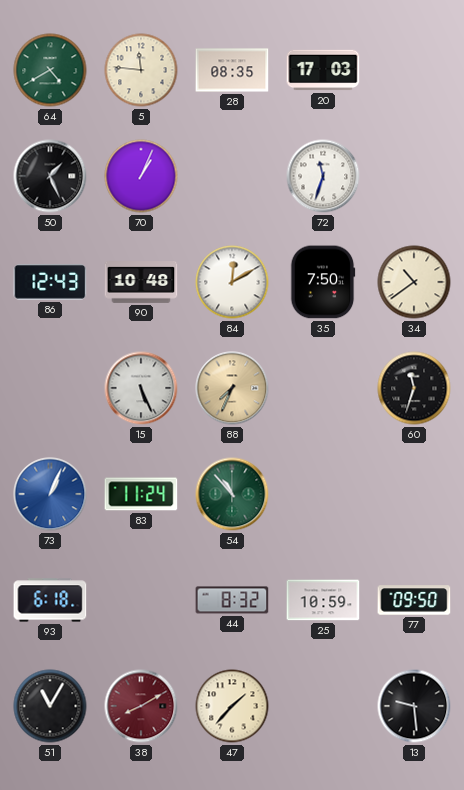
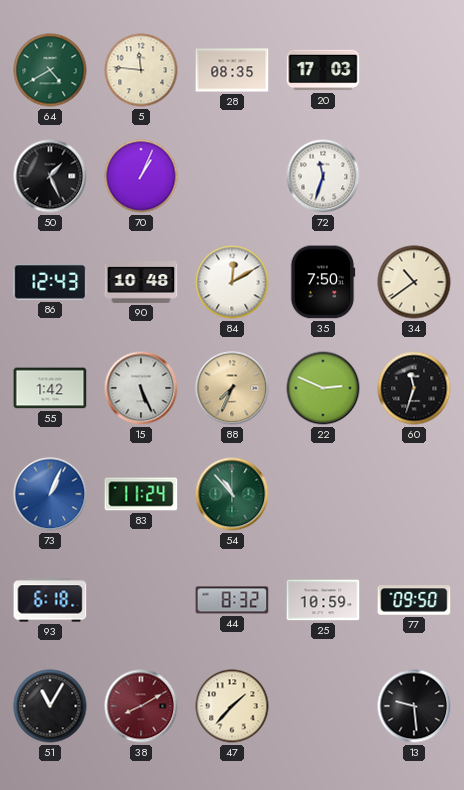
55: none -> 1:42
22: none -> 2:49
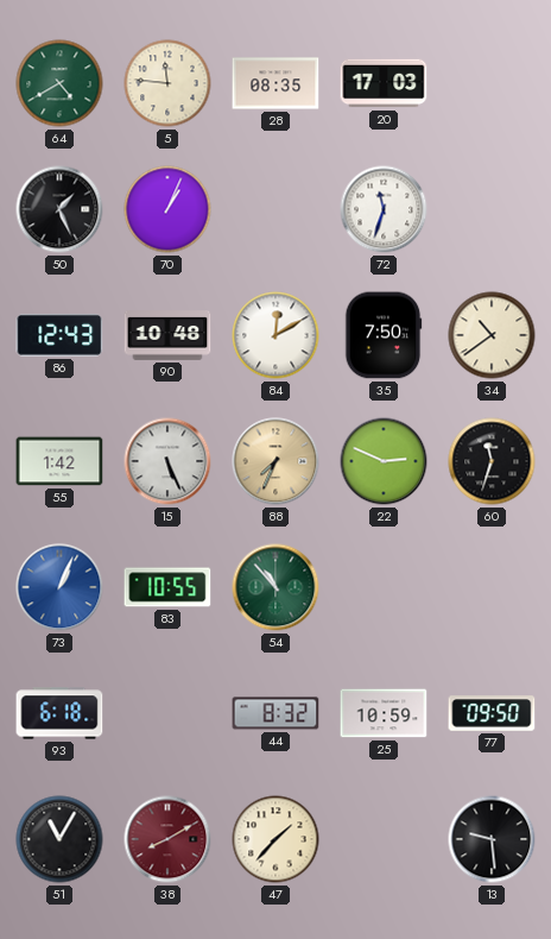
83: 11:24 -> 10:55
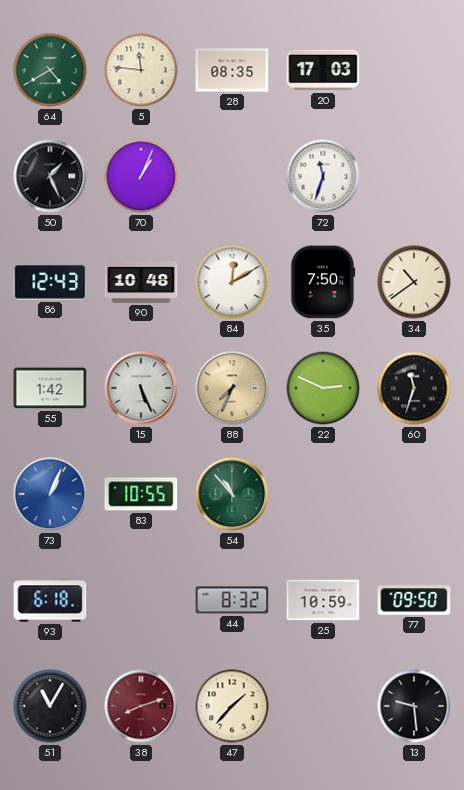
38: 8:10 -> 8:12
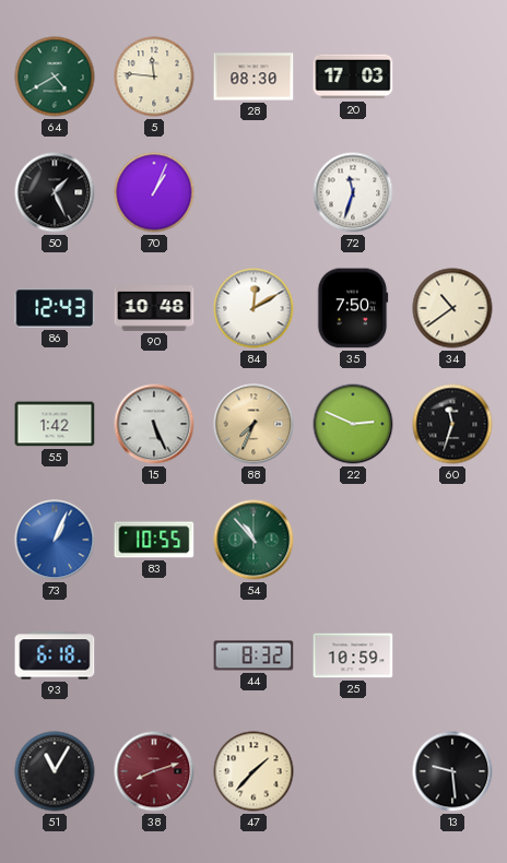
28: 08:35 -> 08:30
77: 09:50 -> none
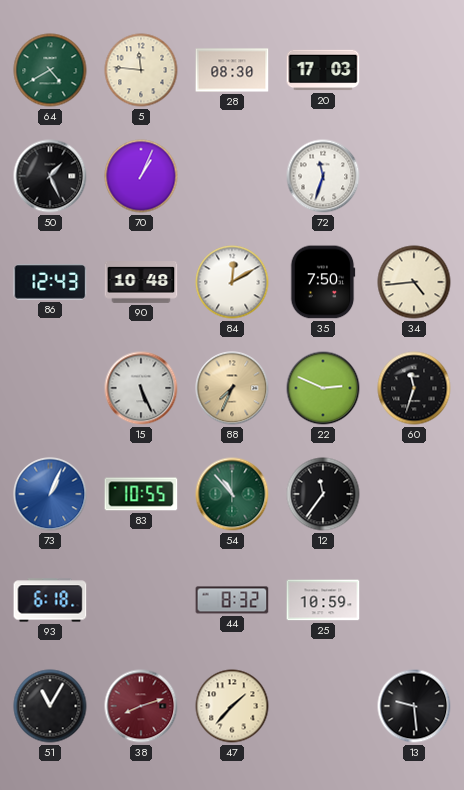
34: 10:39 -> 4:44
55: 1:42 -> none
12: none -> 11:36
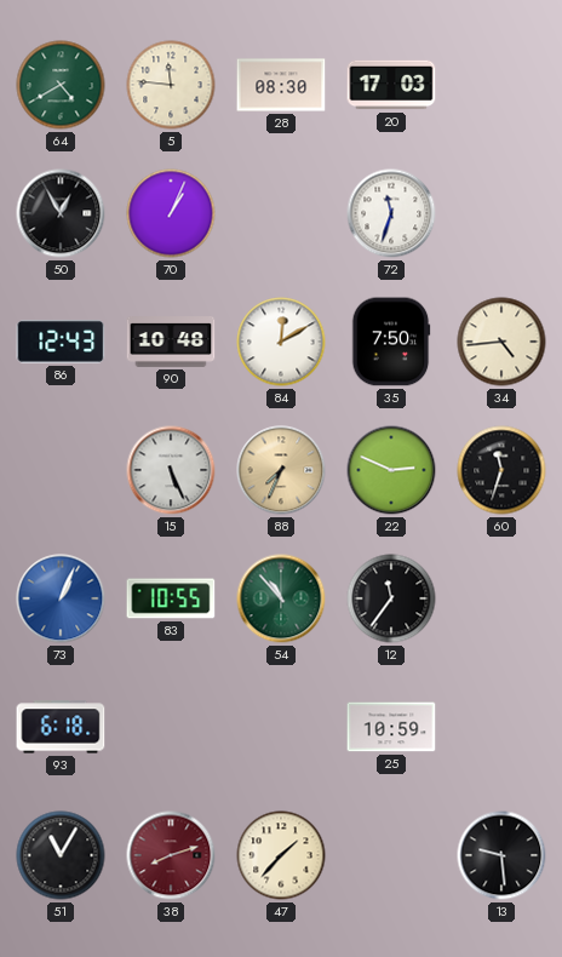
50: 1:26 -> 12:55
44: 8:32 -> none
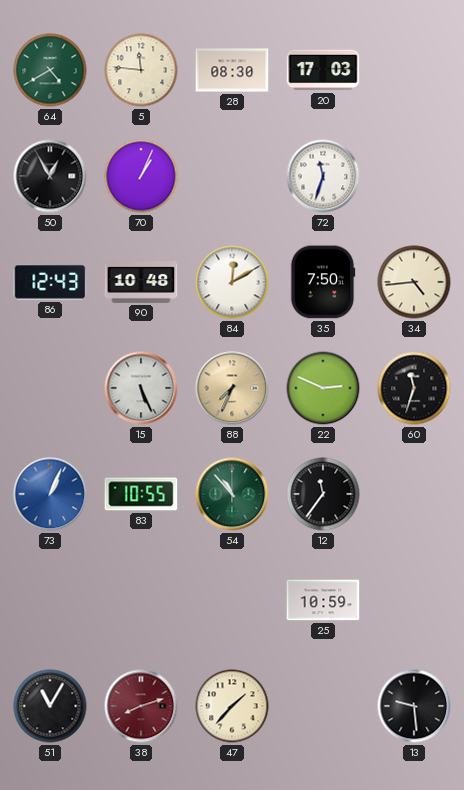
93: 6:18 -> none
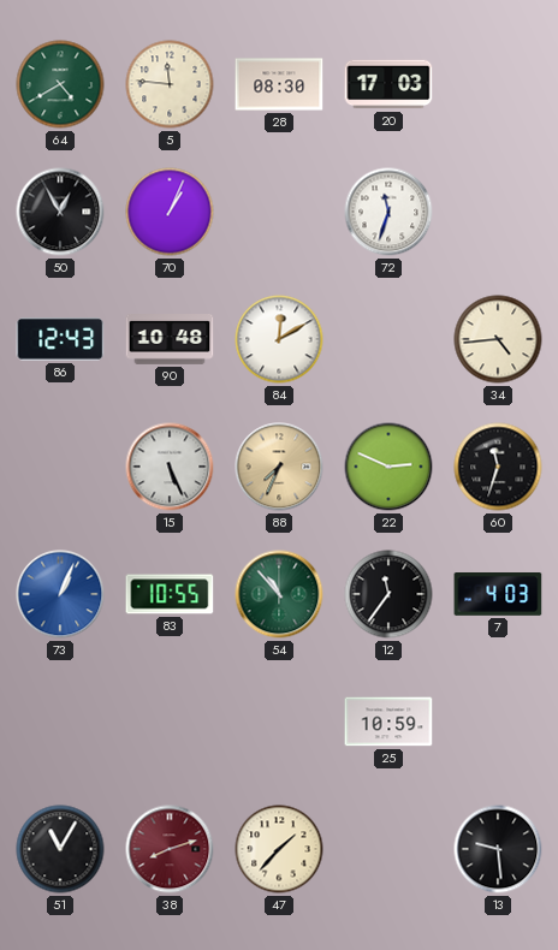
35: 7:50 -> none
7: none -> 4:03
